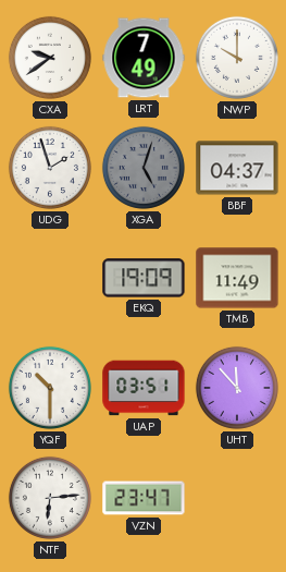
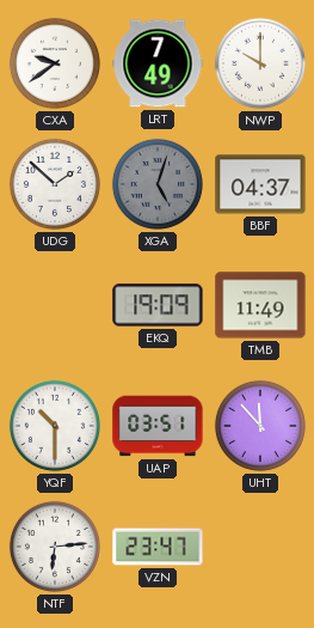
UDG: 1:57 -> 1:52
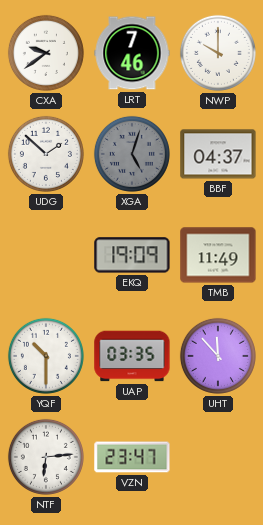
LRT: 7:49 -> 7:46
UAP: 03:51 -> 03:35
